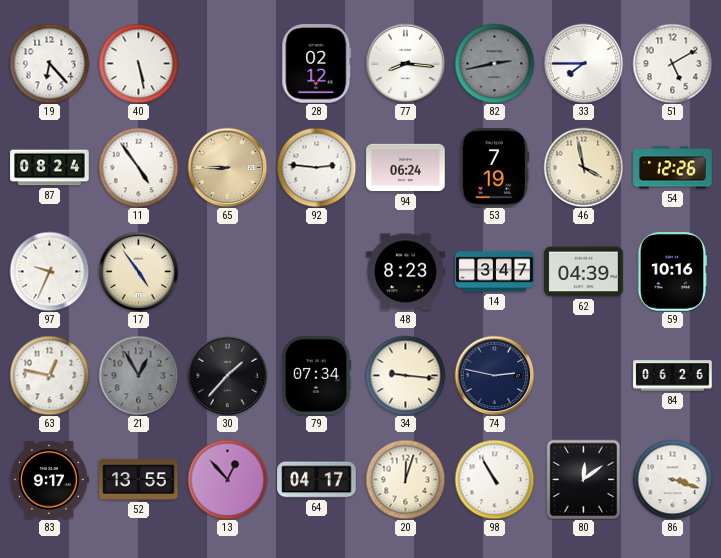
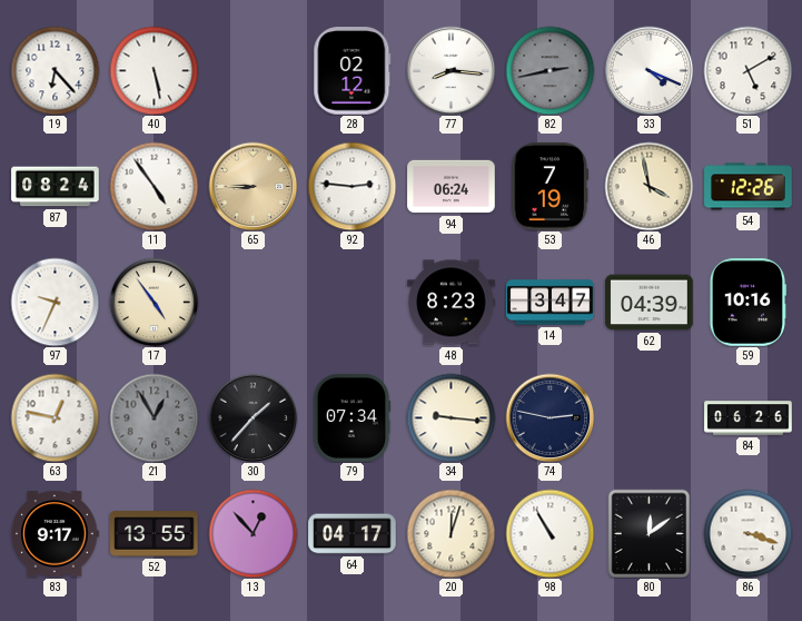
33: 7:45 -> 4:19
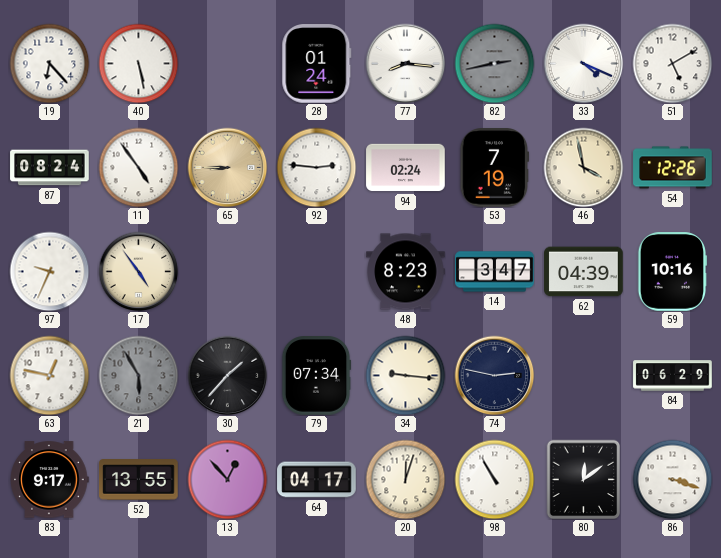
28: 02:12 -> 01:24
94: 06:24 -> 02:24
21: 12:55 -> 5:55
84: 06:26 -> 06:29
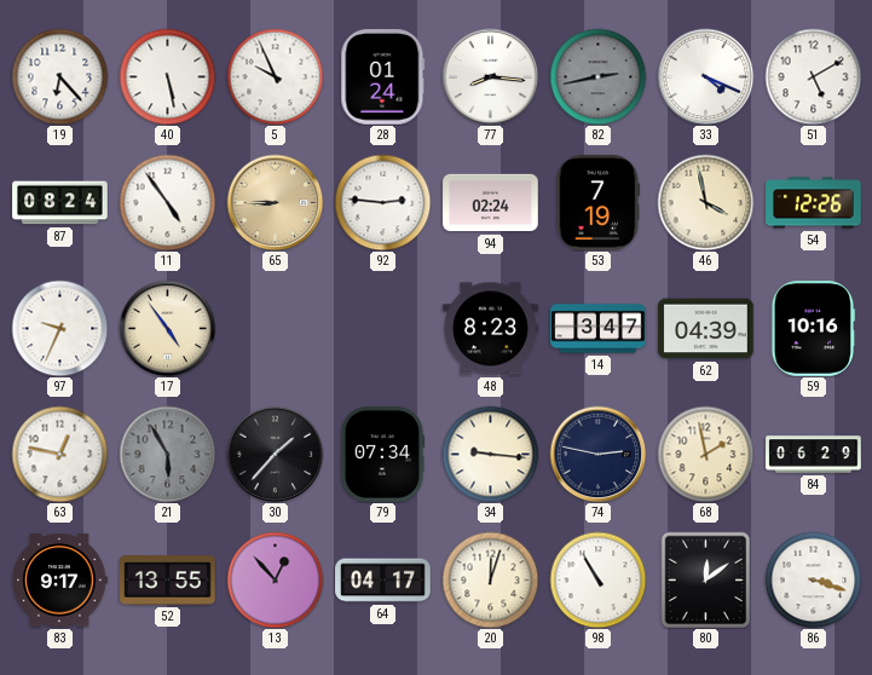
5: none -> 9:56
68: none -> 1:58
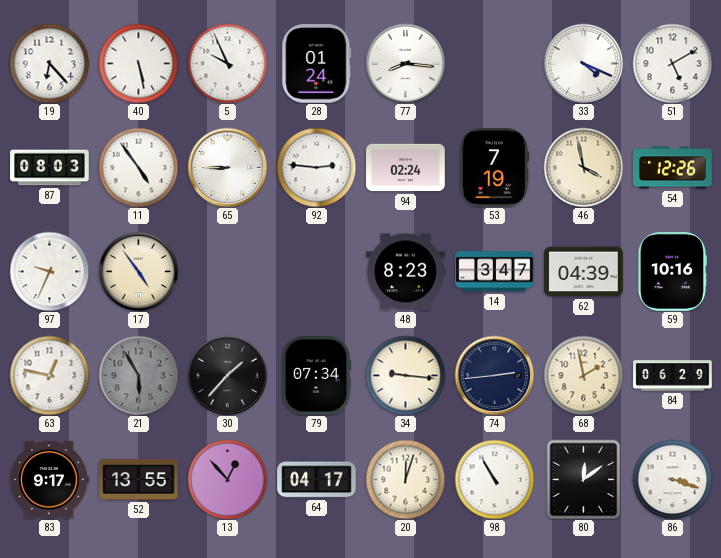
82: 2:43 -> none
87: 08:24 -> 08:03
65 dial: champagne -> white
74: 2:47 -> 2:44
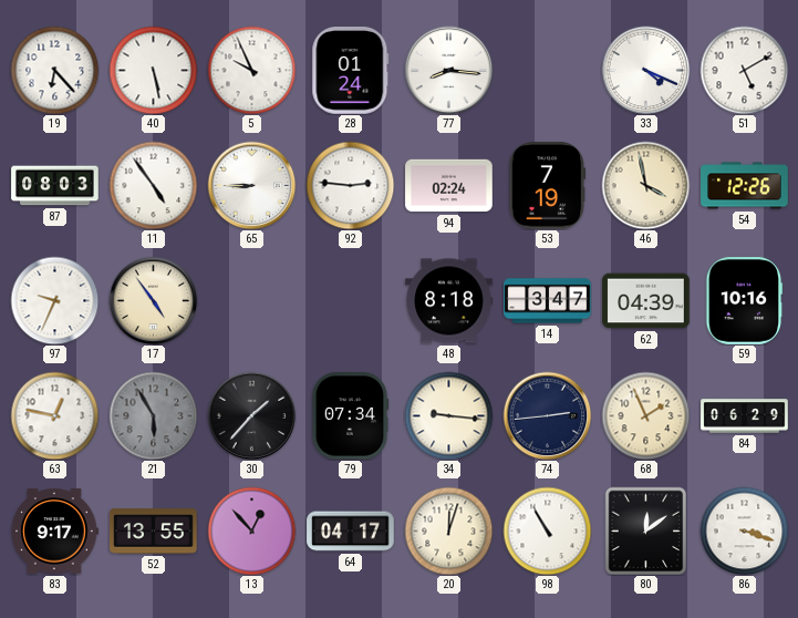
48: 8:23 -> 8:18
68: 1:58 -> 1:56
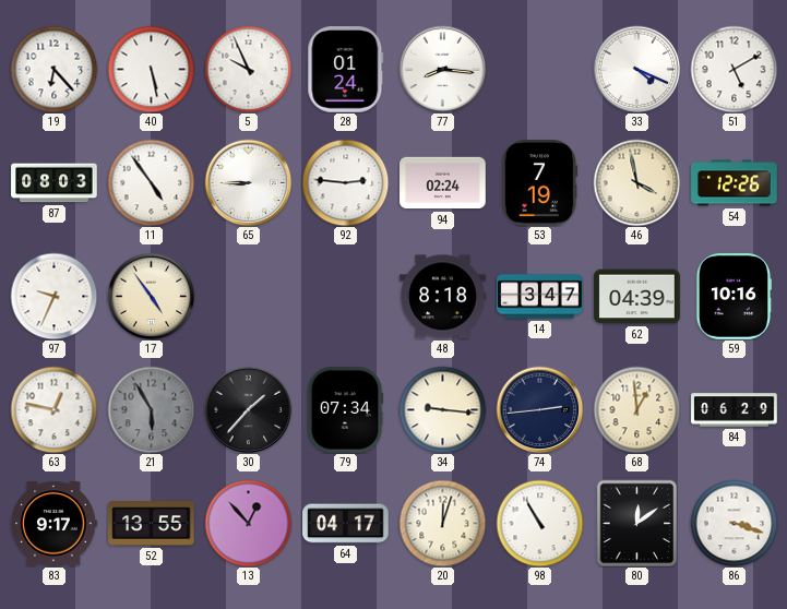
68: 1:56 -> 12:59
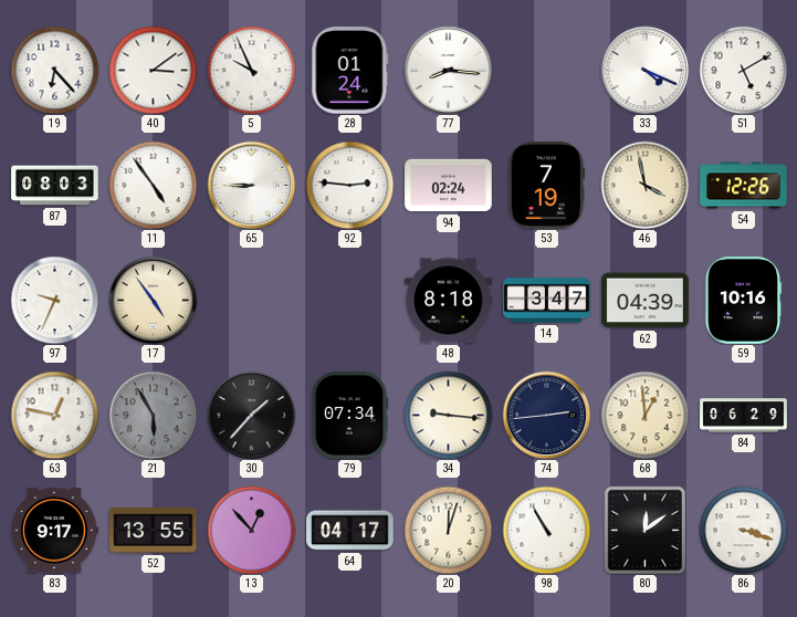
40: 5:28 -> 3:09
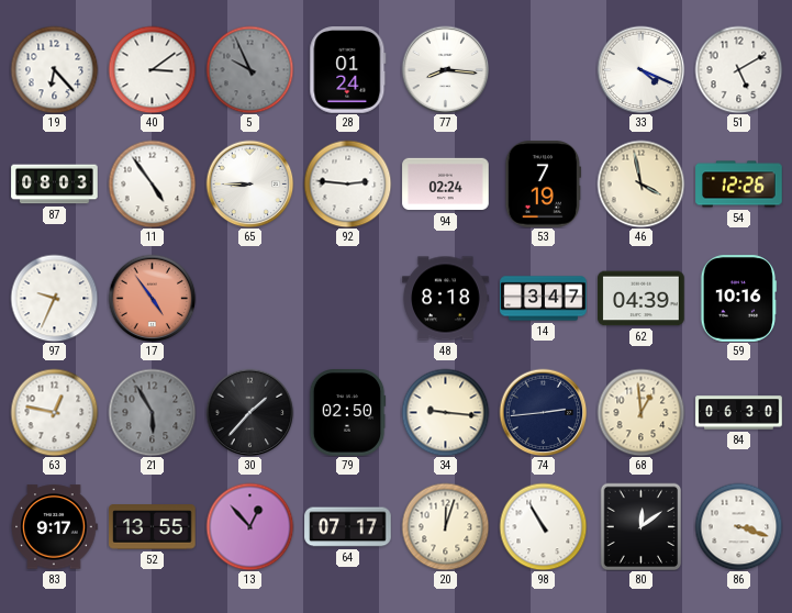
5 dial: white -> grey
17 dial: cream -> salmon
79: 07:34 -> 02:50
84: 06:29 -> 06:30
64: 04:17 -> 07:17
